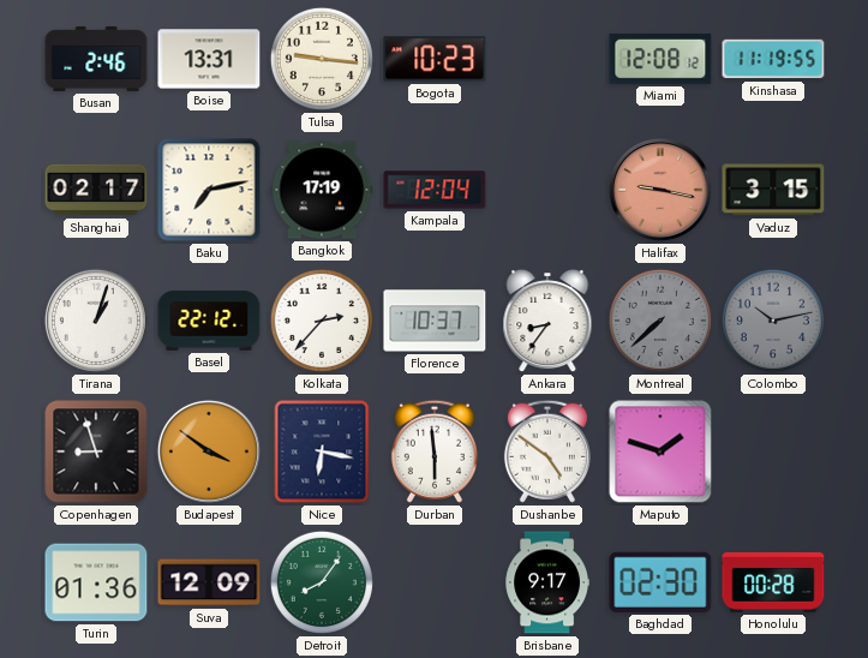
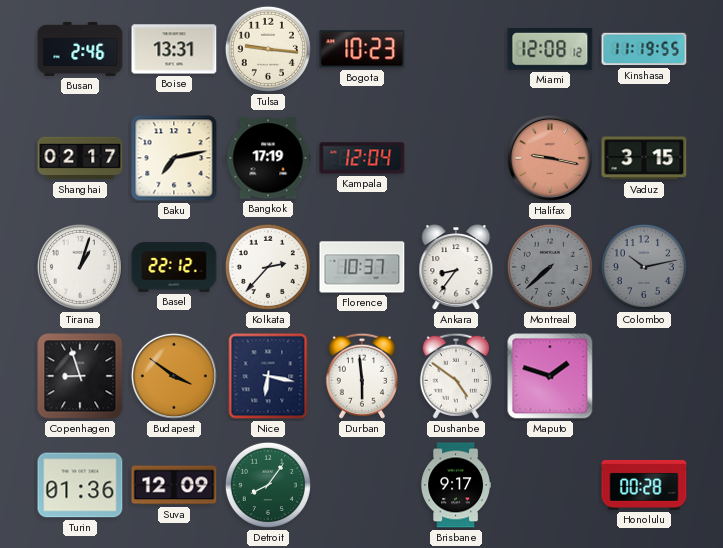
Baghdad: 02:30 -> none
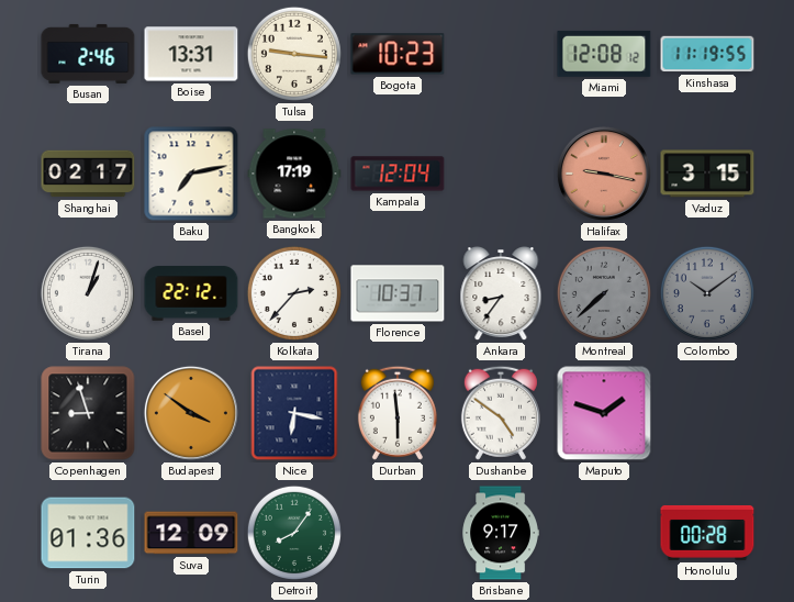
Colombo: 10:13 -> 10:09
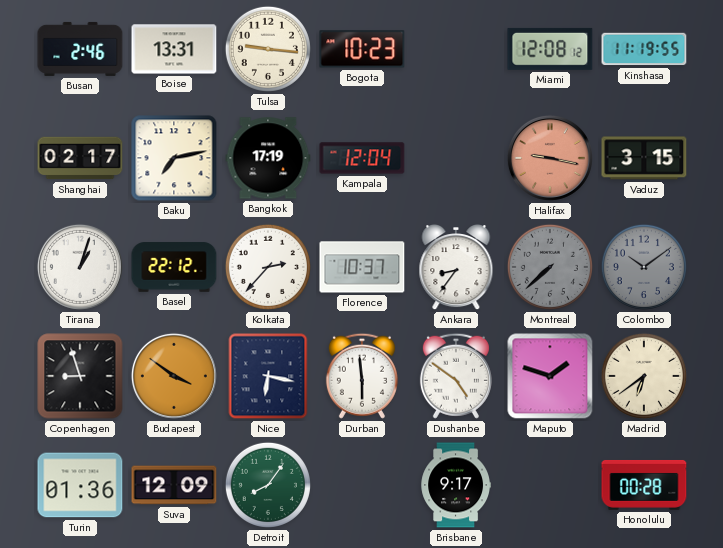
Madrid: none -> 6:39
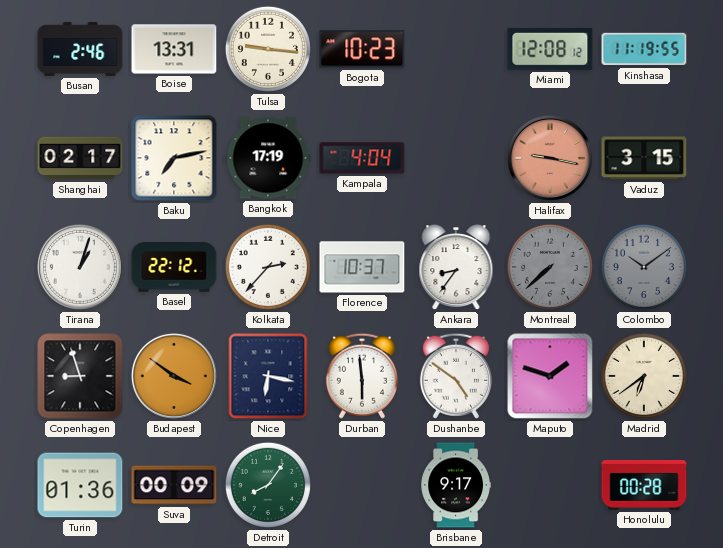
Kampala: 12:04 -> 4:04
Suva: 12:09 -> 00:09
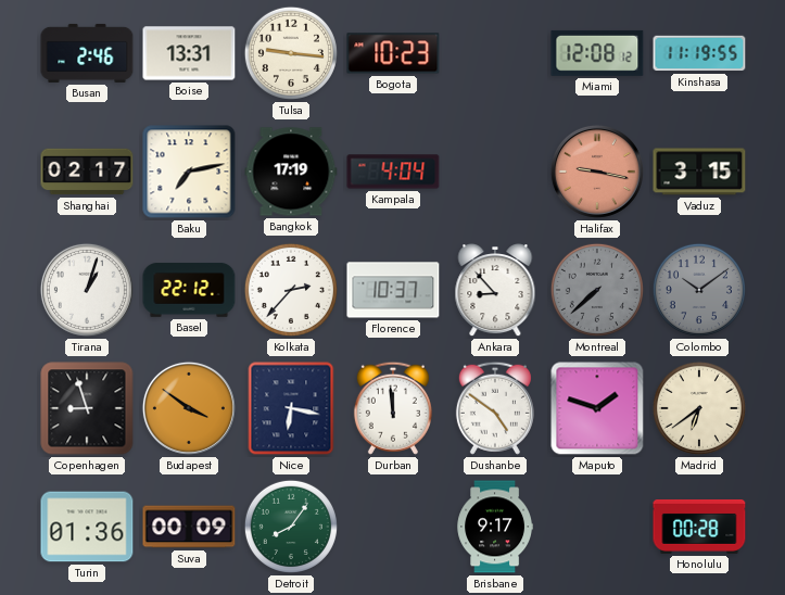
Ankara: 8:36 -> 8:53
Durban: 5:59 -> 11:59
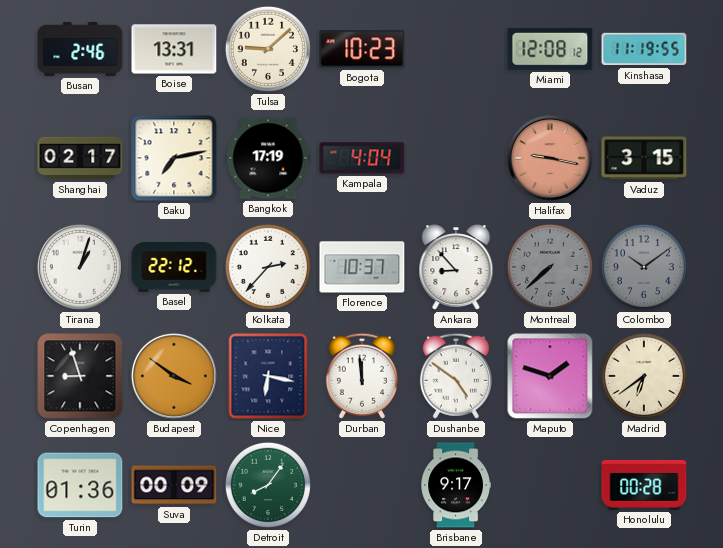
Tulsa: 9:16 -> 9:08
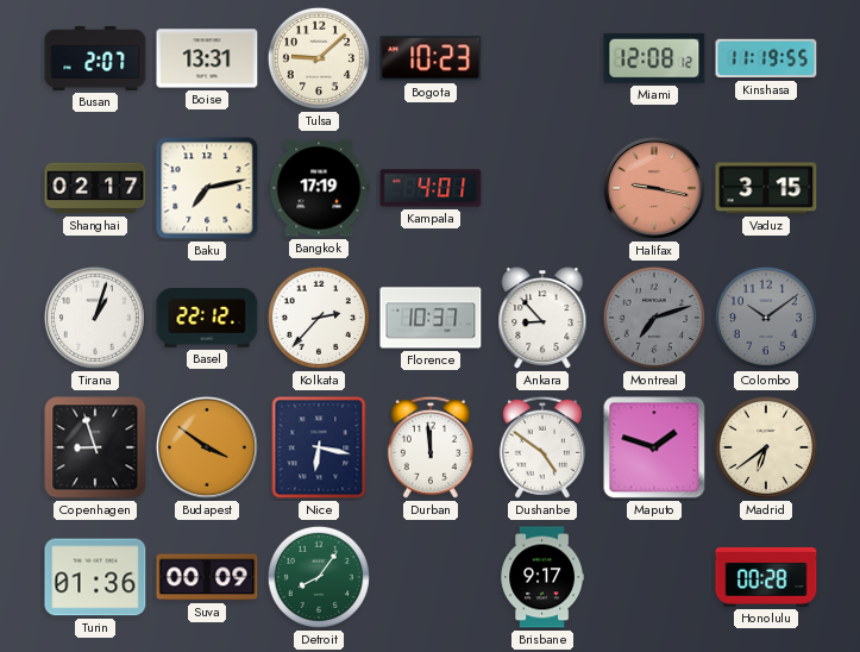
Busan: 2:46 -> 2:07
Kampala: 4:04 -> 4:01
Montreal: 7:38 -> 7:12
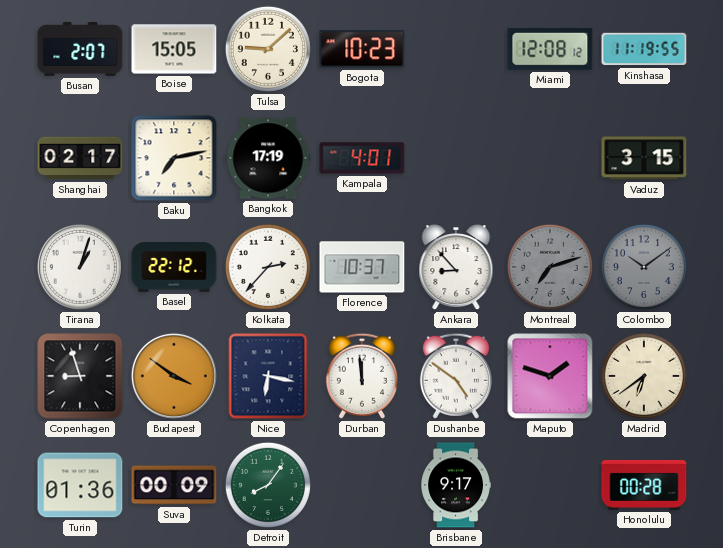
Boise: 13:31 -> 15:05
Halifax: 9:17 -> none
